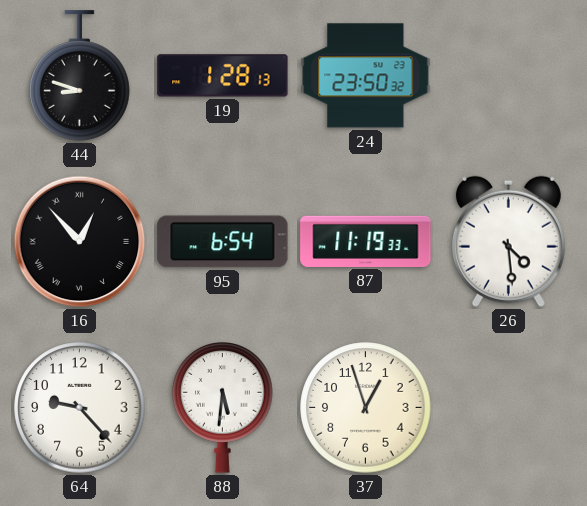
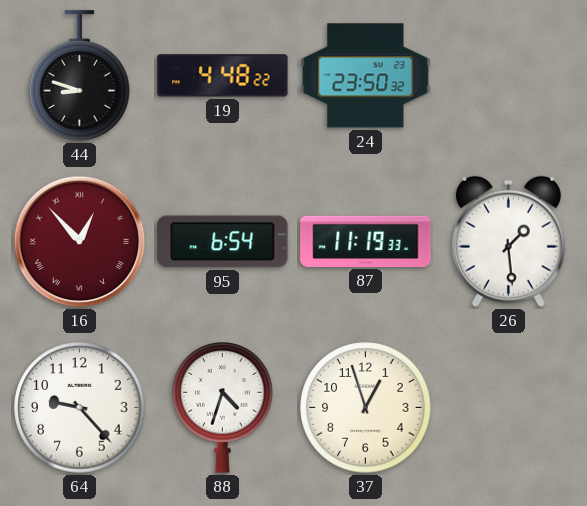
19: 1:28 -> 4:48
16 dial: black -> burgundy
26: 4:29 -> 1:29
88: 5:31 -> 4:33
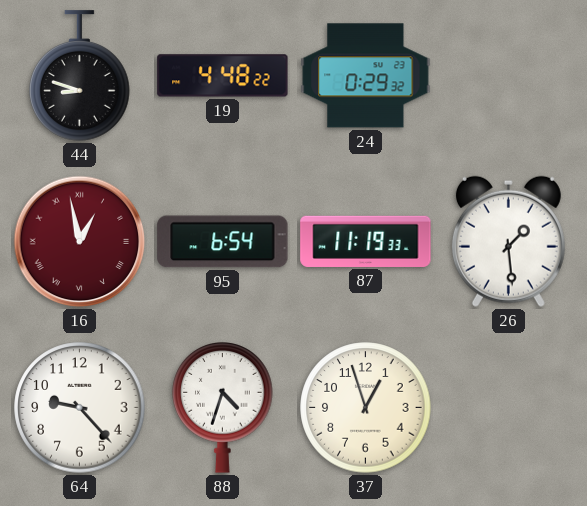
24: 23:50 -> 0:29
16: 12:53 -> 12:58
